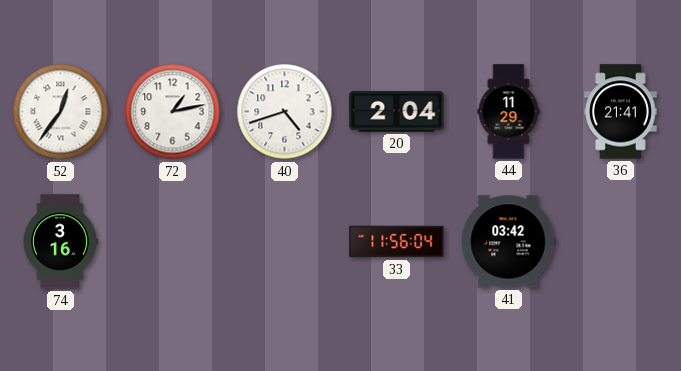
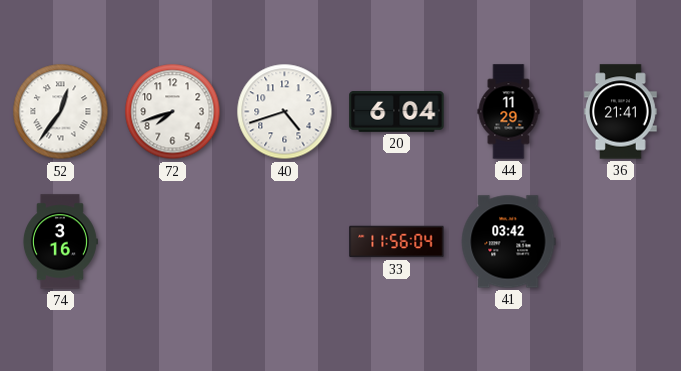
72: 1:13 -> 7:42
20: 2:04 -> 6:04
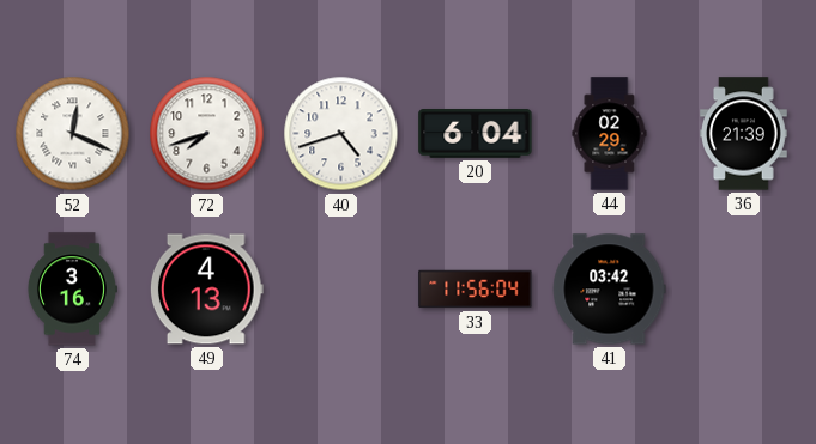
52: 12:36 -> 12:19
44: 11:29 -> 02:29
36: 21:41 -> 21:39
49: none -> 4:13
